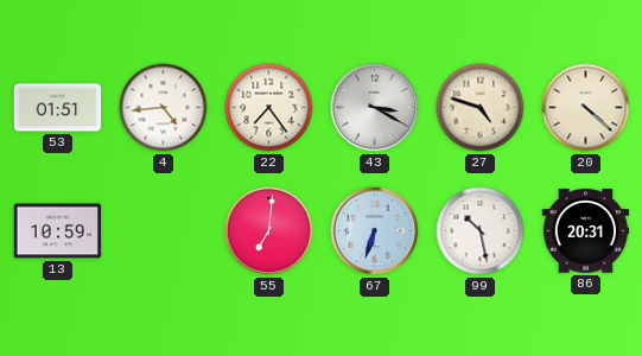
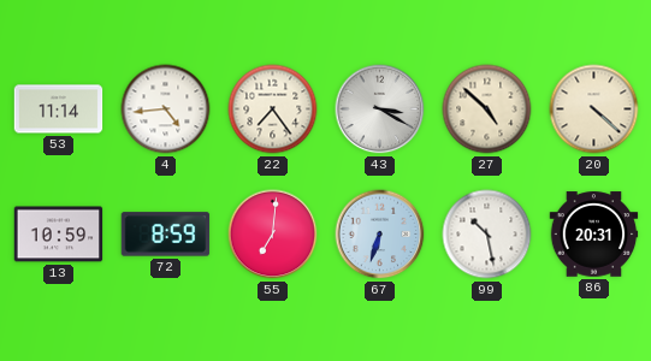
53: 01:51 -> 11:14
27: 4:48 -> 4:52
72: none -> 8:59
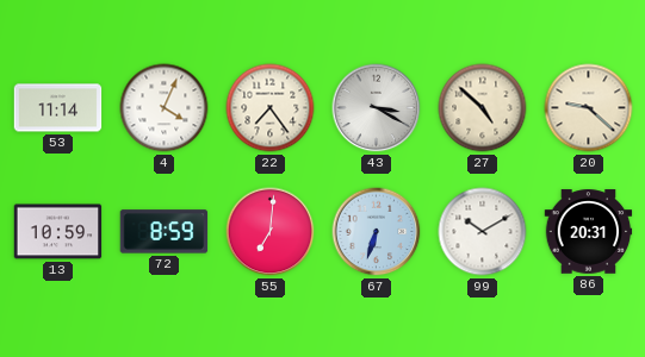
4: 4:44 -> 4:04
20: 4:22 -> 9:22
99: 10:28 -> 10:10
